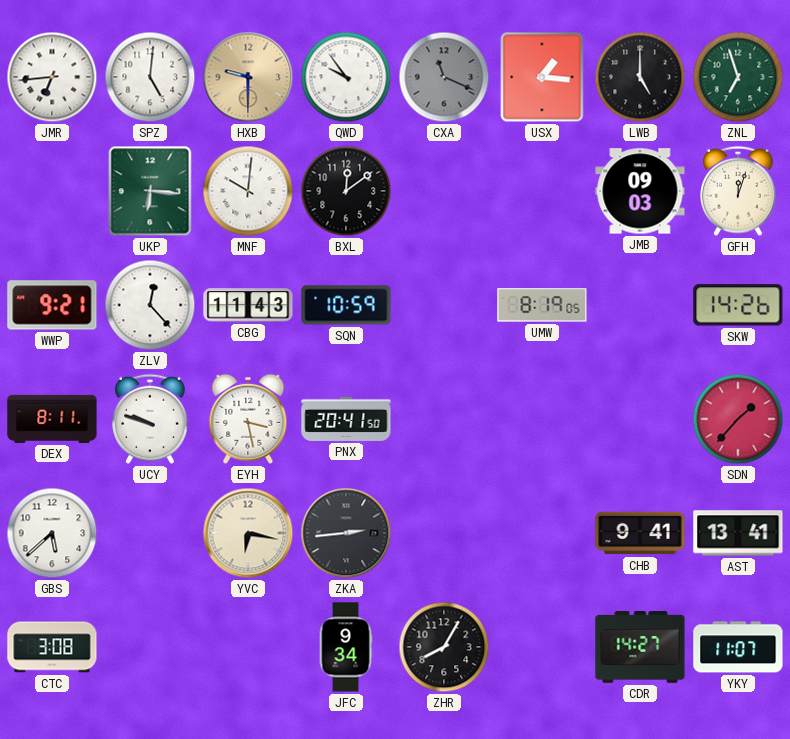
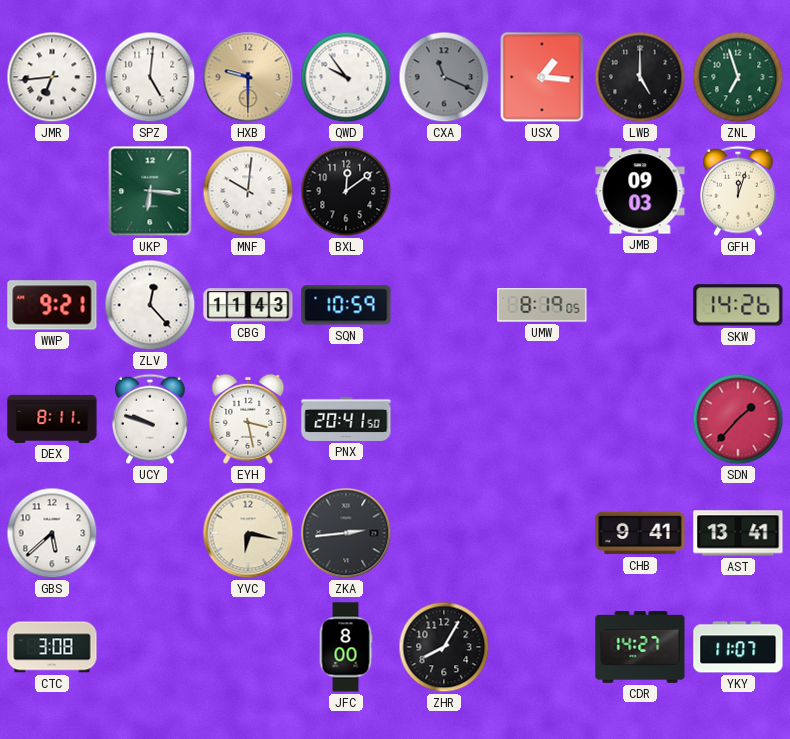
JFC: 9:34 -> 8:00
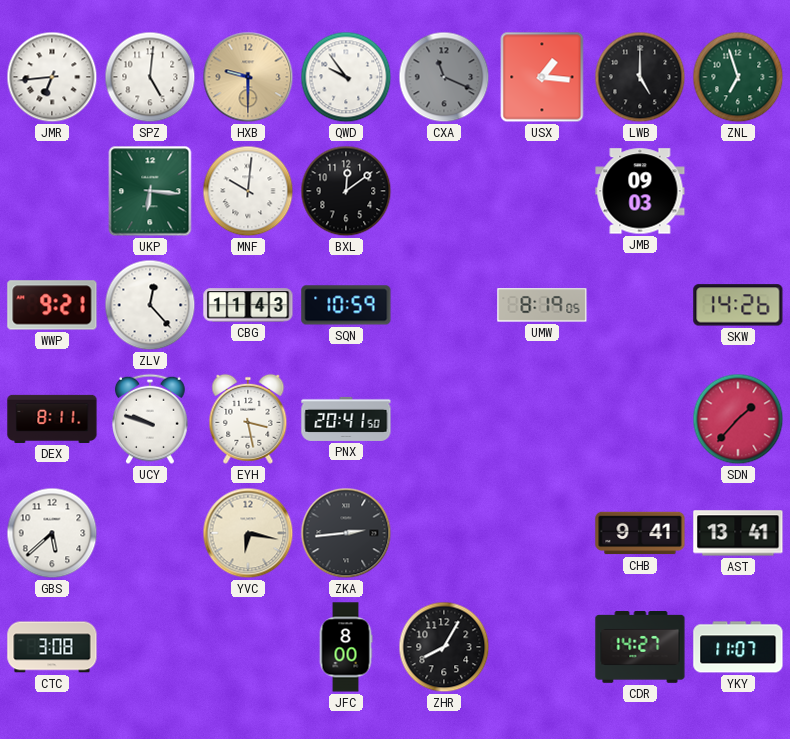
GFH: 12:03 -> none
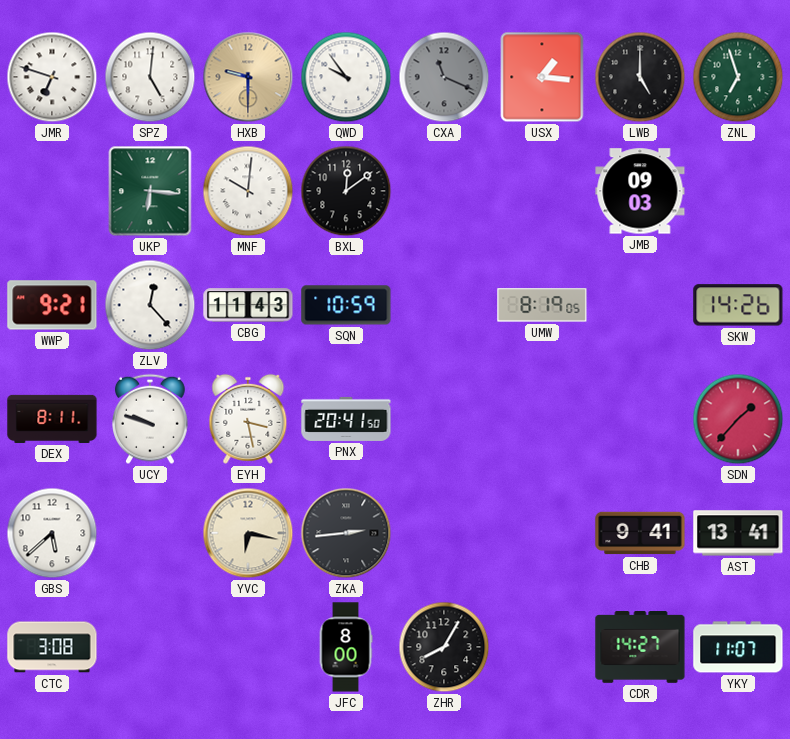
JMR: 6:44 -> 6:48
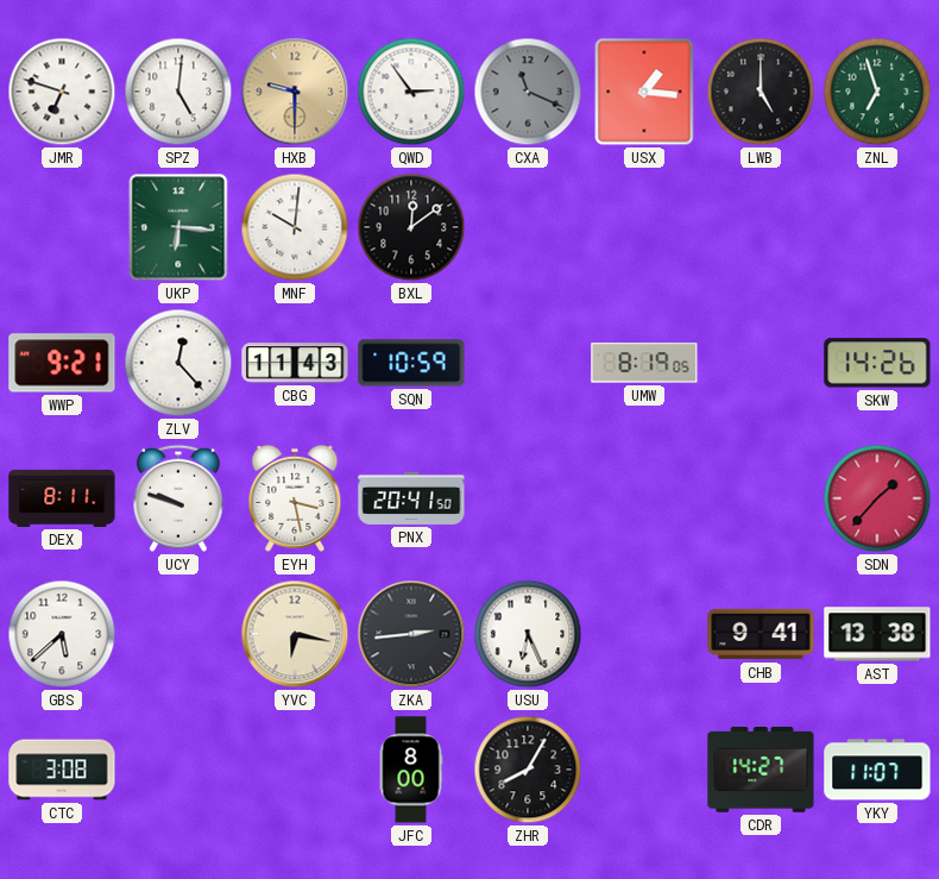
QWD: 9:54 -> 2:54
JMB: 09:03 -> none
USU: none -> 6:26
AST: 13:41 -> 13:38
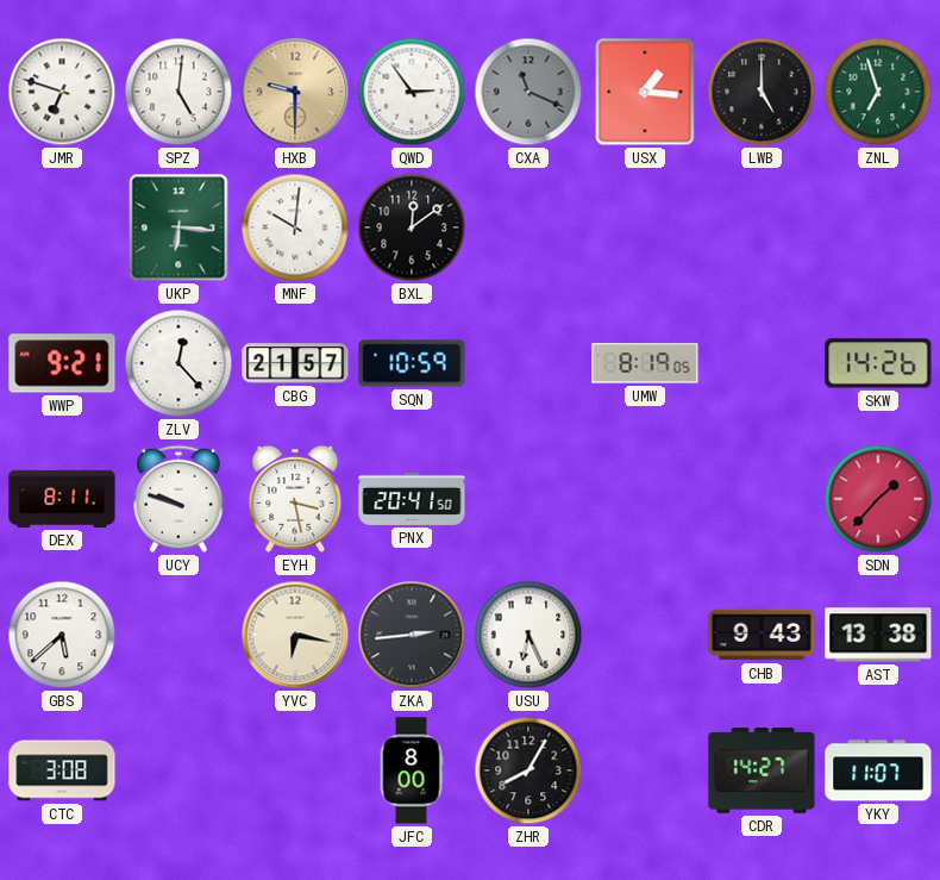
CBG: 11:43 -> 21:57
CHB: 9:41 -> 9:43
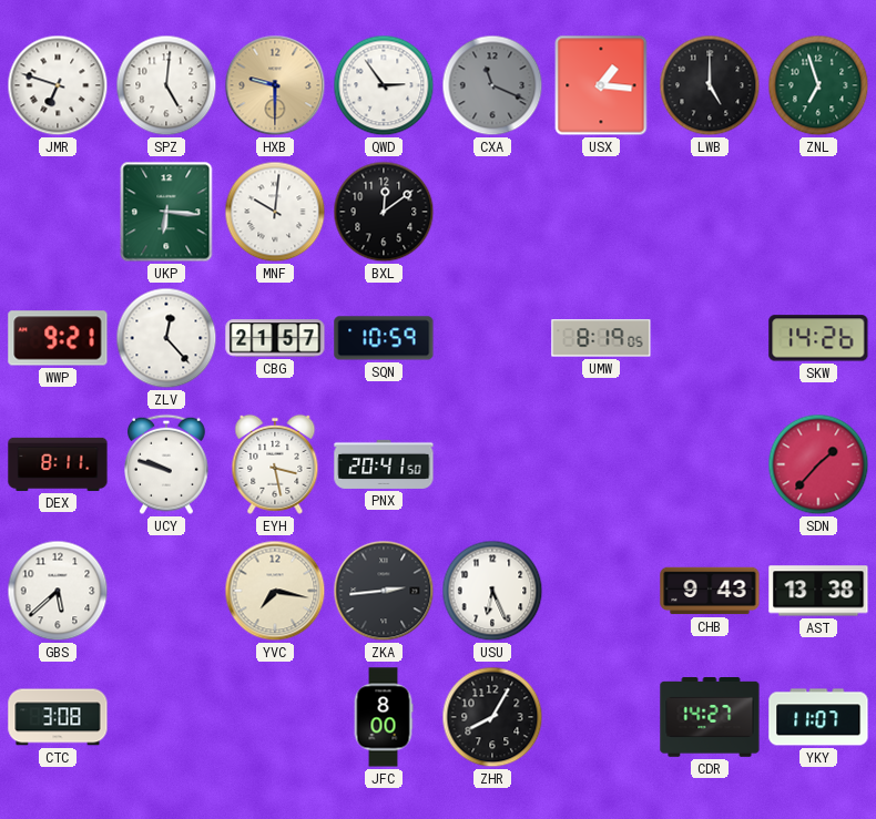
YVC: 6:17 -> 7:17
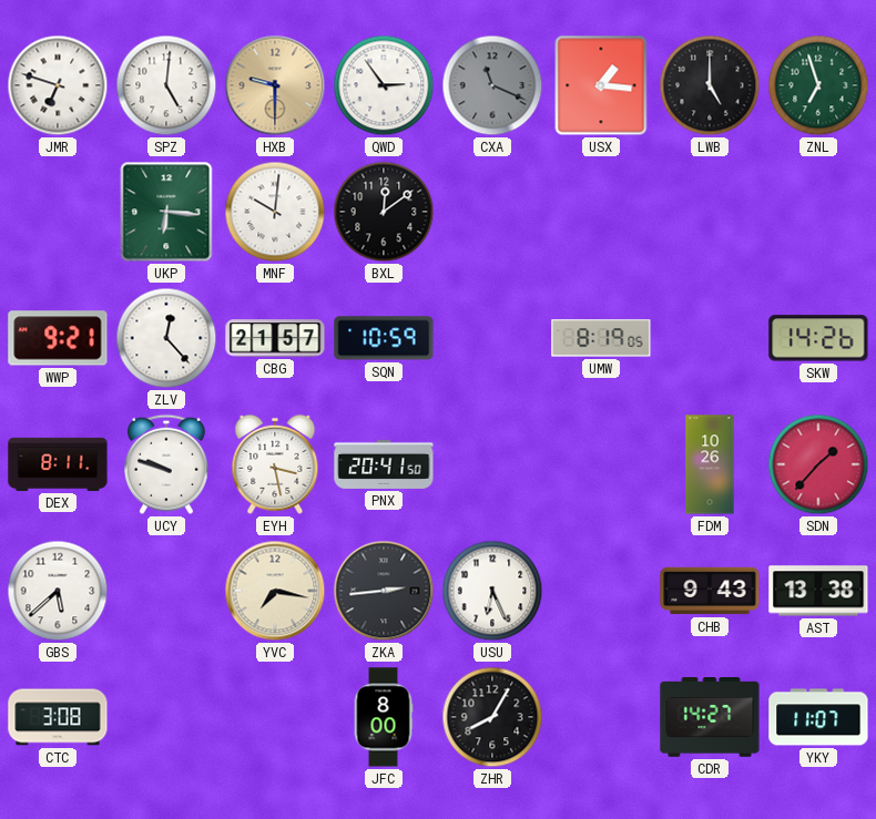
FDM: none -> 10:26
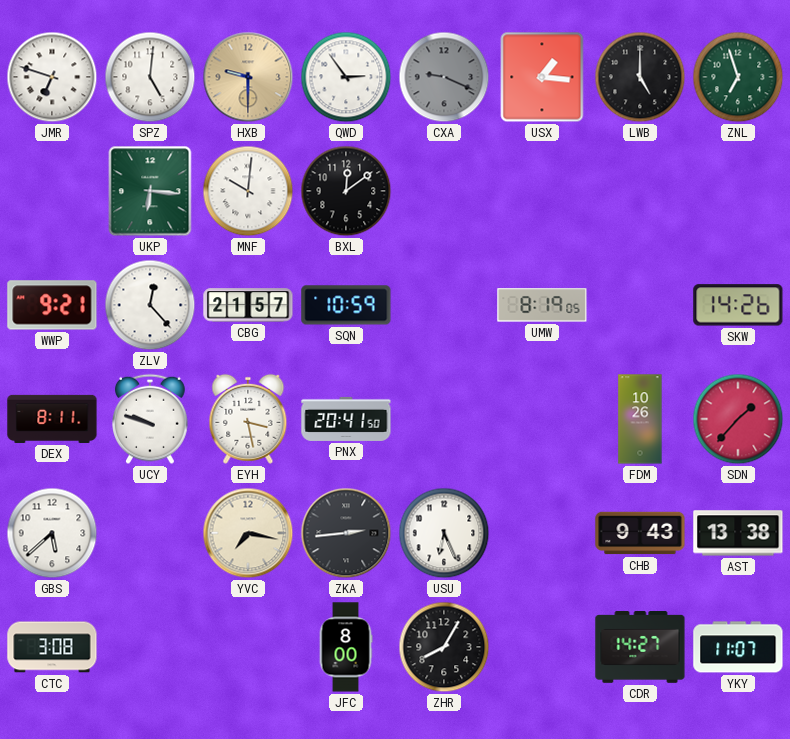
CXA: 11:19 -> 9:19
